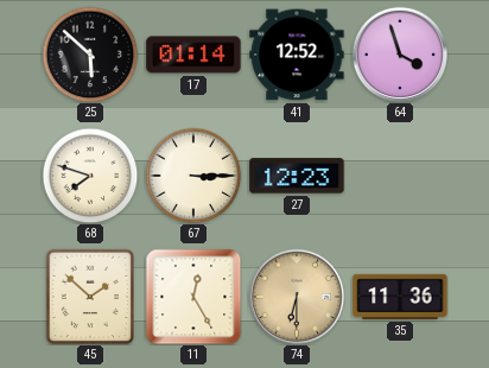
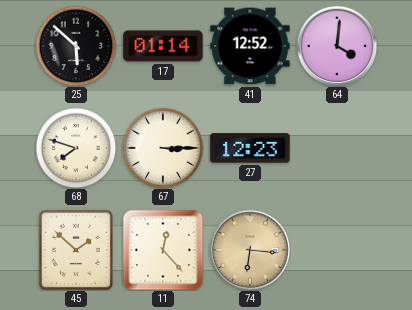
64: 3:57 -> 4:01
11: 12:25 -> 12:23
74: 6:30 -> 6:16
35: 11:36 -> none
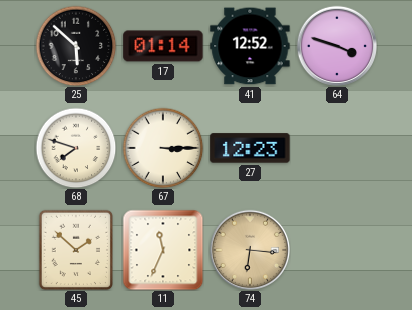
64: 4:01 -> 3:48
11: 12:23 -> 11:34
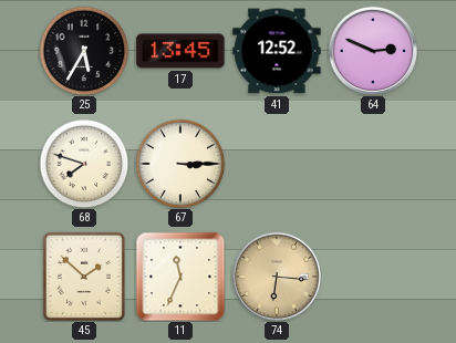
25: 5:52 -> 5:35
17: 01:14 -> 13:45
64: 3:48 -> 2:49
27: 12:23 -> none
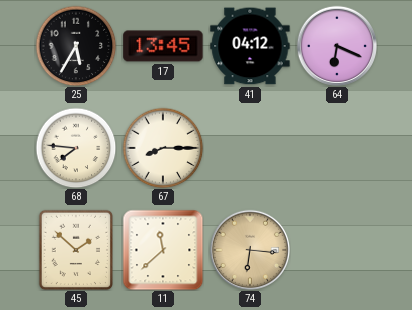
41: 12:52 -> 04:12
64: 2:49 -> 6:19
68: 7:48 -> 7:46
67: 3:15 -> 8:15
11: 11:34 -> 11:38
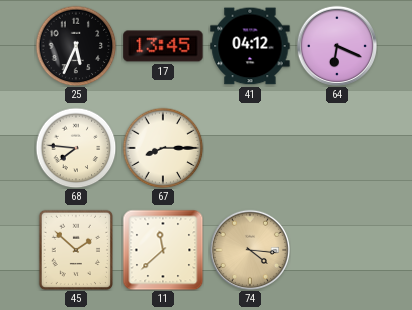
25: 5:35 -> 5:34
74: 6:16 -> 4:16
